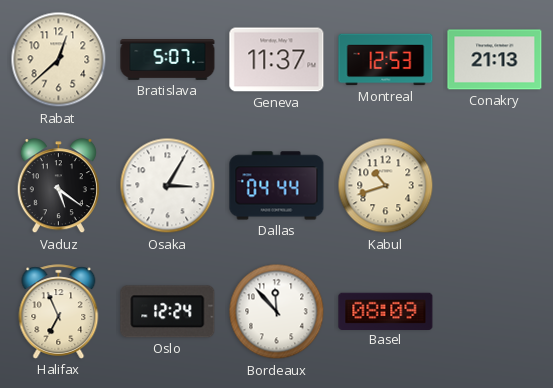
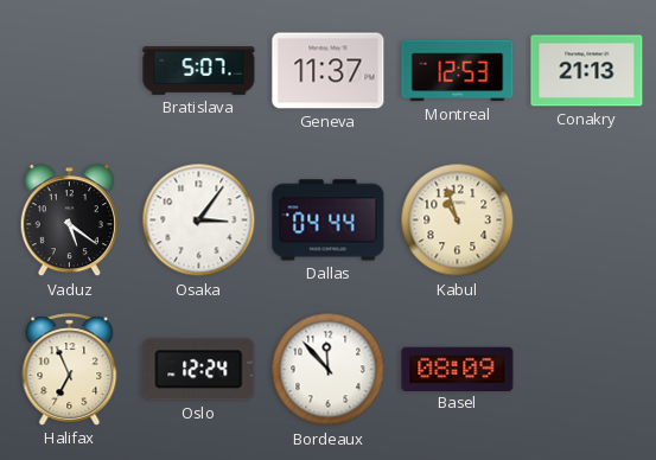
Rabat: 12:38 -> none
Osaka: 3:05 -> 3:06
Kabul: 10:42 -> 10:57
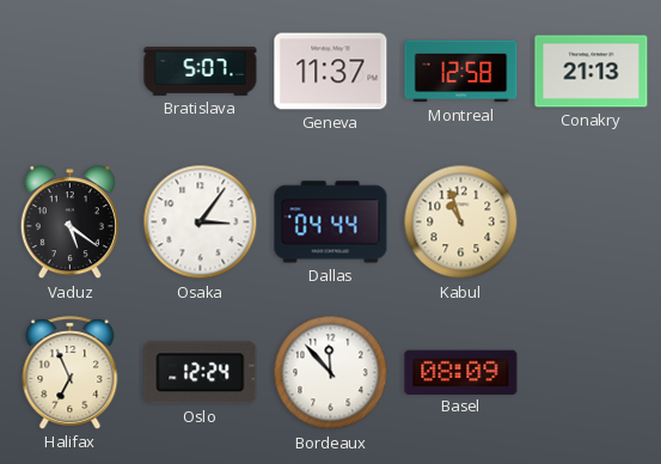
Montreal: 12:53 -> 12:58
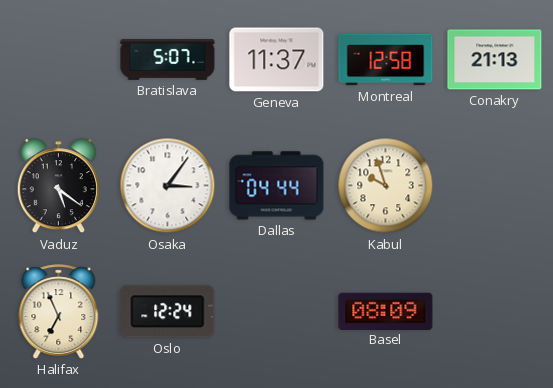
Kabul: 10:57 -> 9:57
Bordeaux: 11:53 -> none
